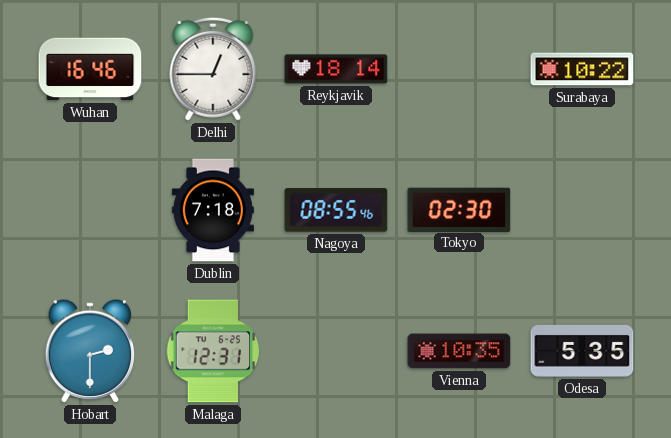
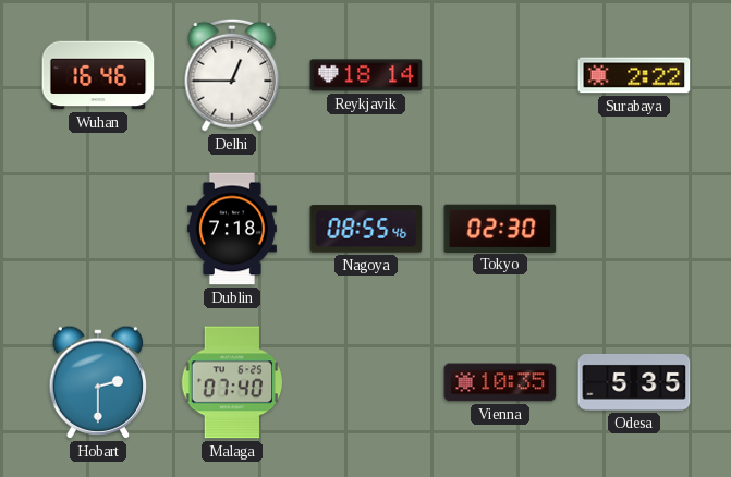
Surabaya: 10:22 -> 2:22
Malaga: 12:31 -> 07:40
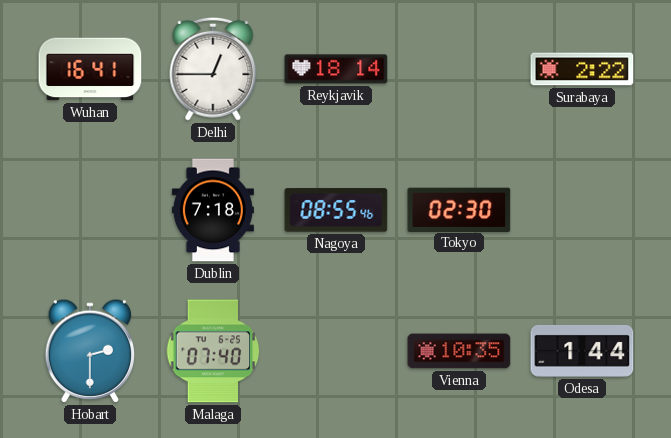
Wuhan: 16:46 -> 16:41
Odesa: 5:35 -> 1:44
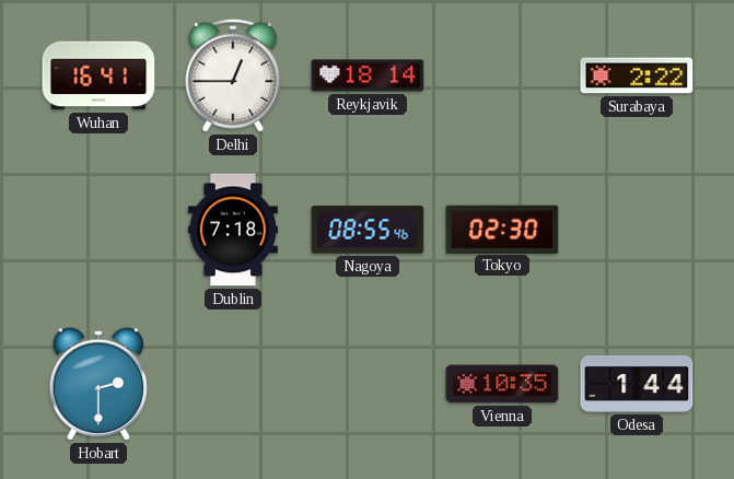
Malaga: 07:40 -> none
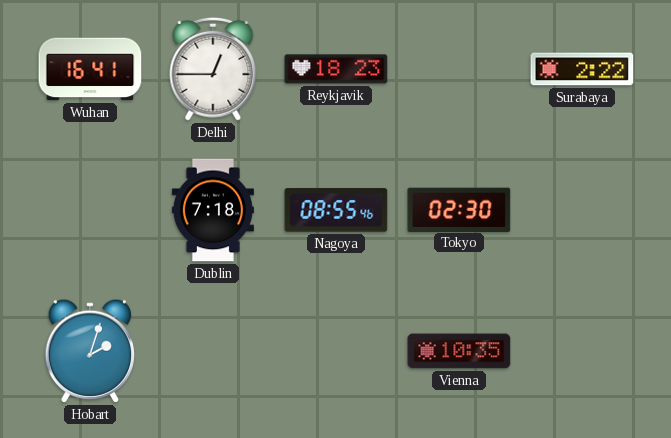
Reykjavik: 18:14 -> 18:23
Hobart: 2:30 -> 2:03
Odesa: 1:44 -> none
